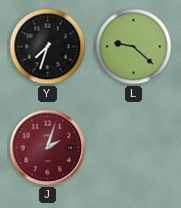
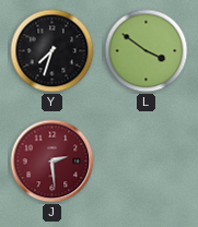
L: 9:22 -> 3:51
J: 2:03 -> 2:29
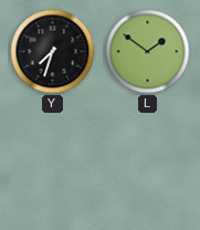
L: 3:51 -> 1:51
J: 2:29 -> none
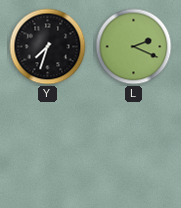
L: 1:51 -> 2:19
